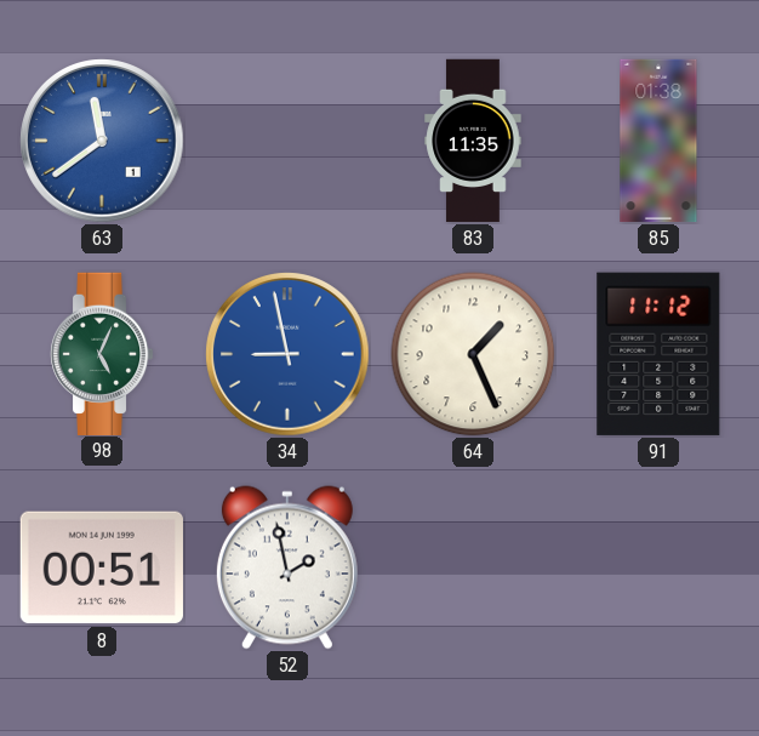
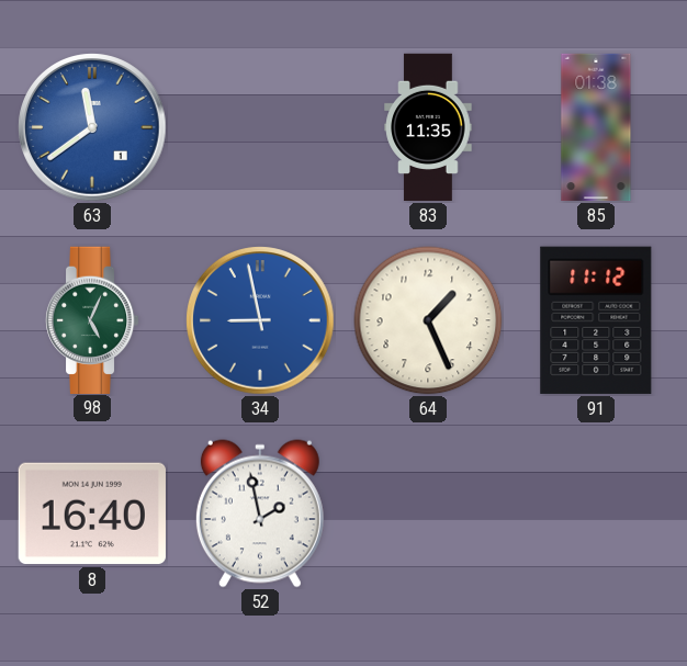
8: 00:51 -> 16:40
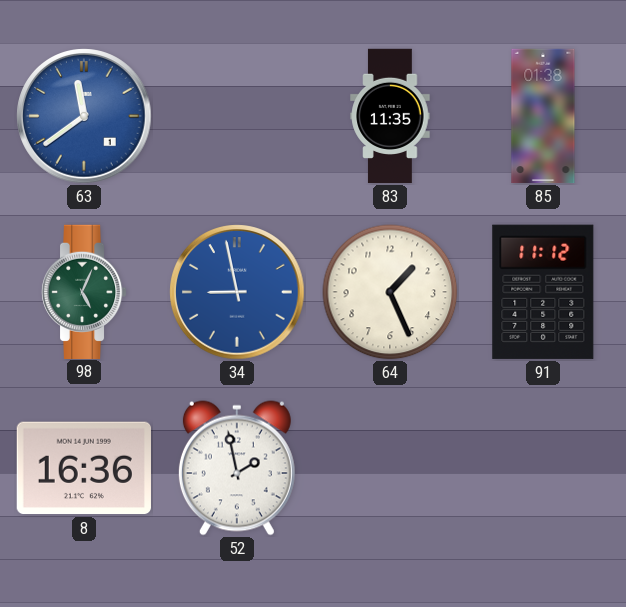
8: 16:40 -> 16:36
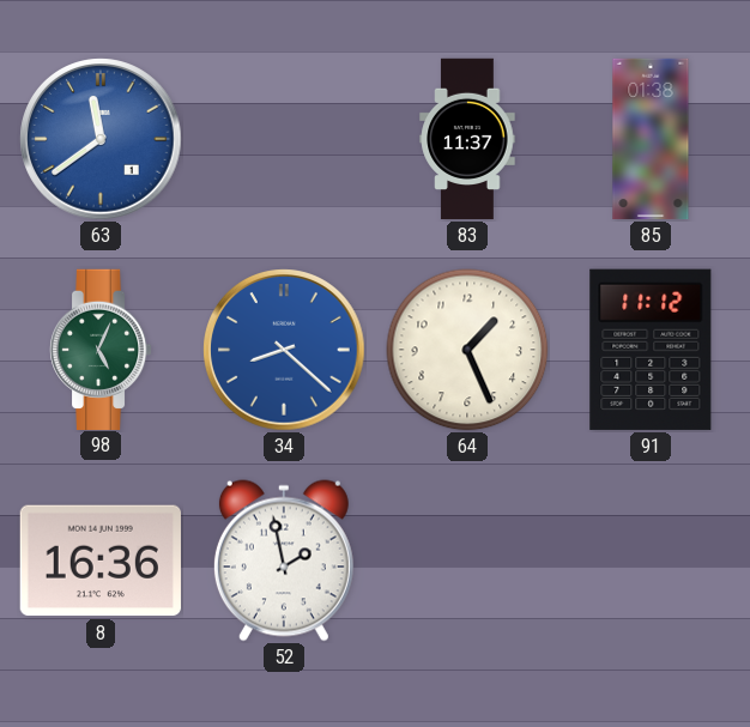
83: 11:35 -> 11:37
34: 8:58 -> 8:22
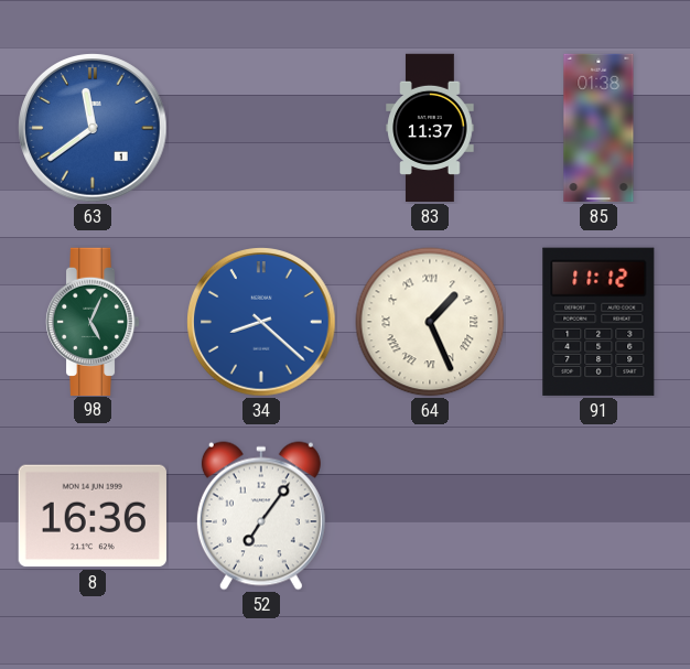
64 numerals: Arabic -> Roman
52: 1:58 -> 7:06
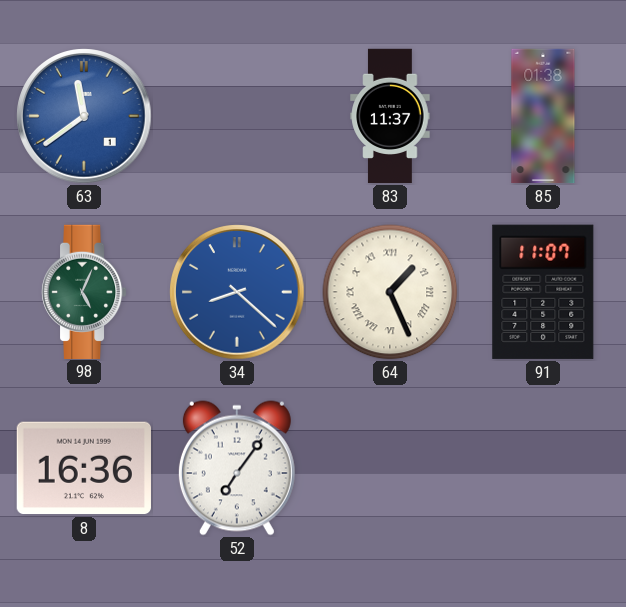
91: 11:12 -> 11:07
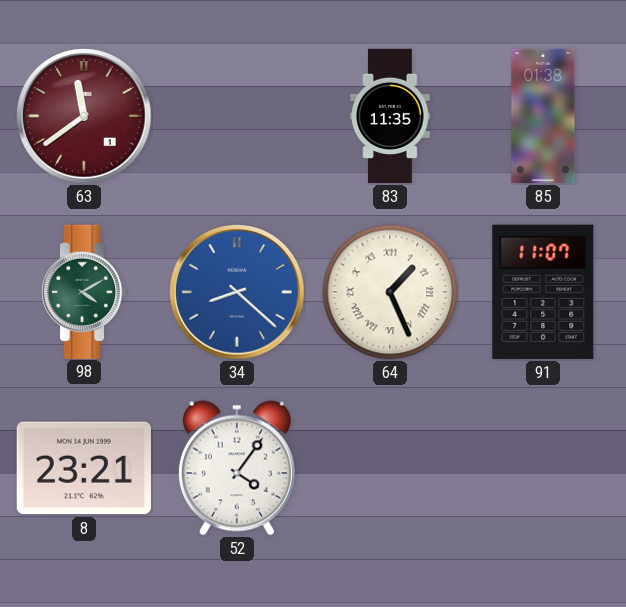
63 dial: blue -> burgundy
83: 11:37 -> 11:35
98: 5:04 -> 4:10
8: 16:36 -> 23:21
52: 7:06 -> 4:06
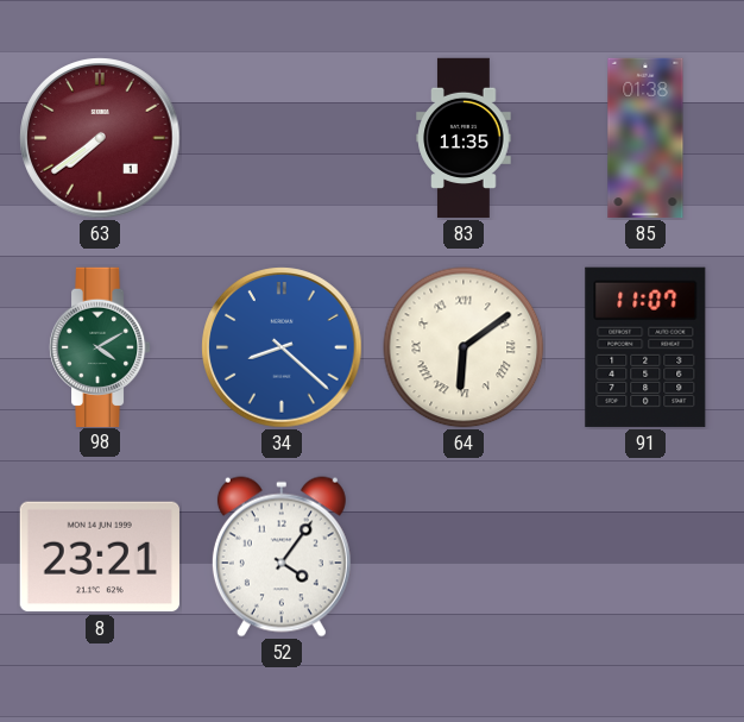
63: 11:39 -> 7:39
64: 1:26 -> 6:09
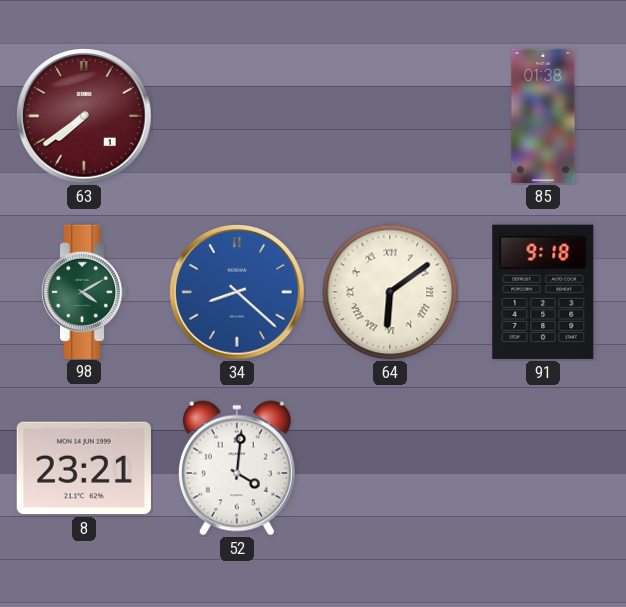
83: 11:35 -> none
91: 11:07 -> 9:18
52: 4:06 -> 4:01
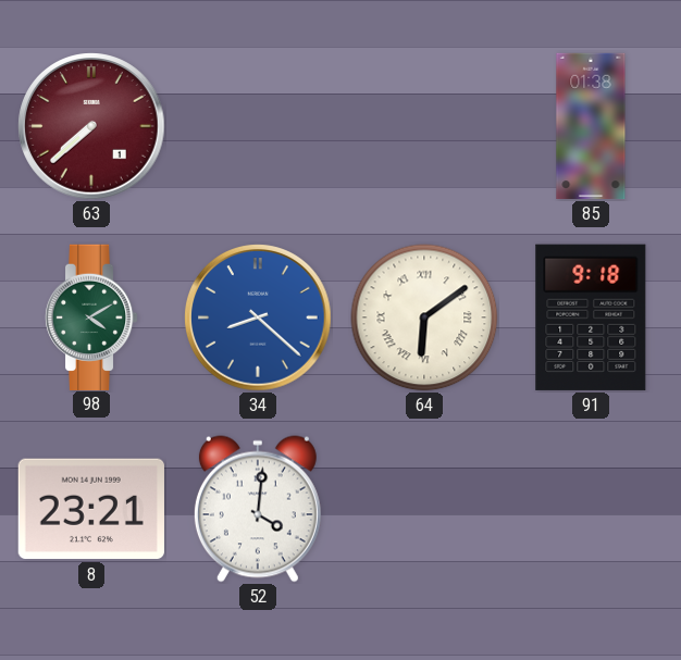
63: 7:39 -> 7:38
